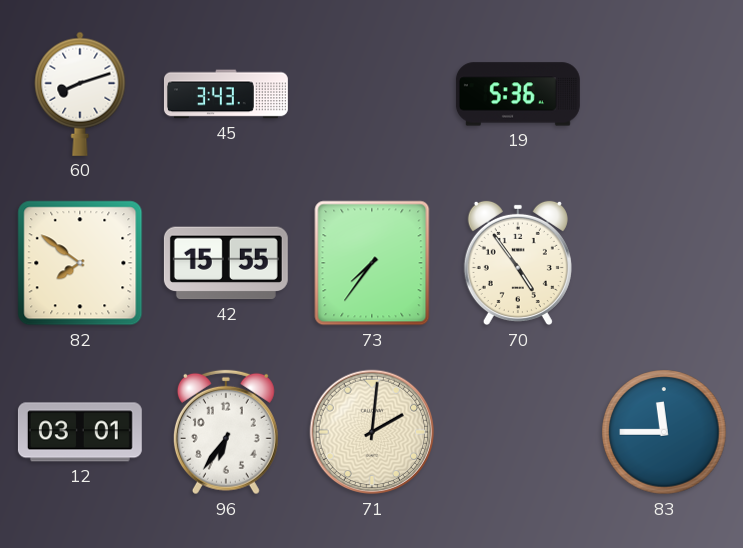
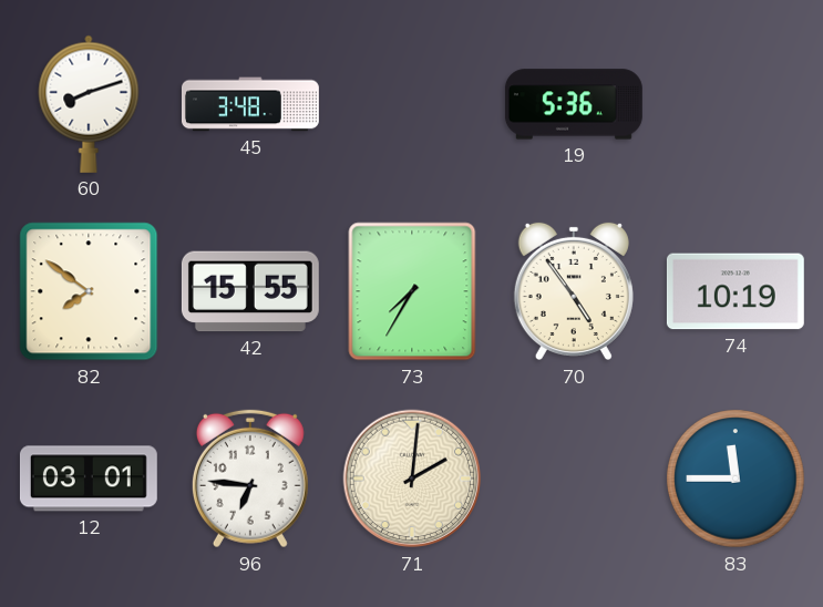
45: 3:43 -> 3:48
73: 7:36 -> 7:35
74: none -> 10:19
96: 6:36 -> 6:46
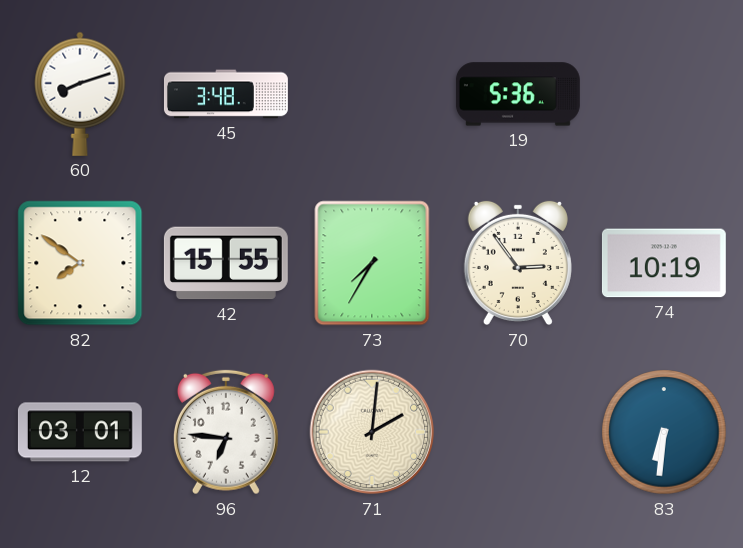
70: 4:54 -> 2:54
83: 11:45 -> 6:31
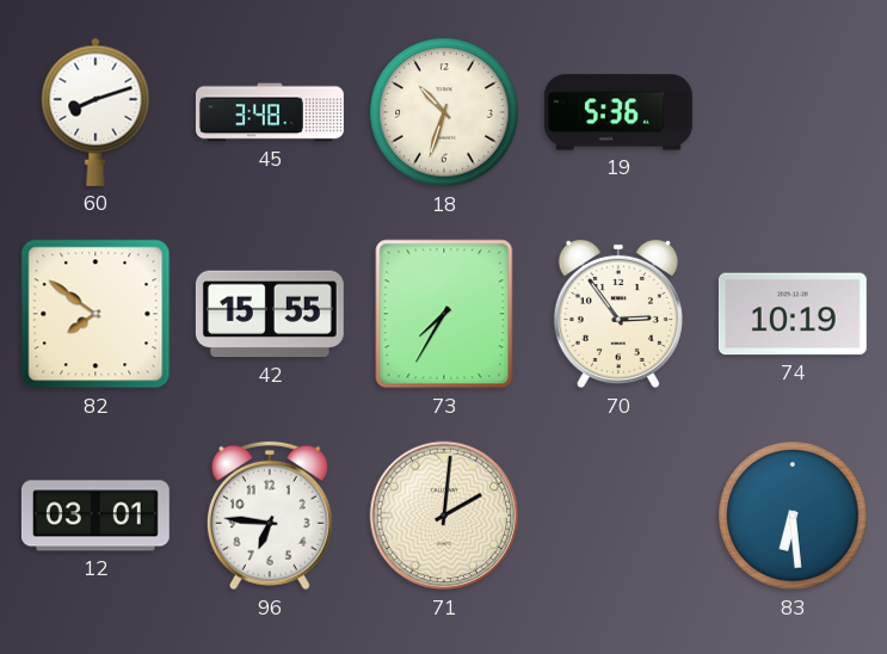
18: none -> 10:33
83: 6:31 -> 6:29
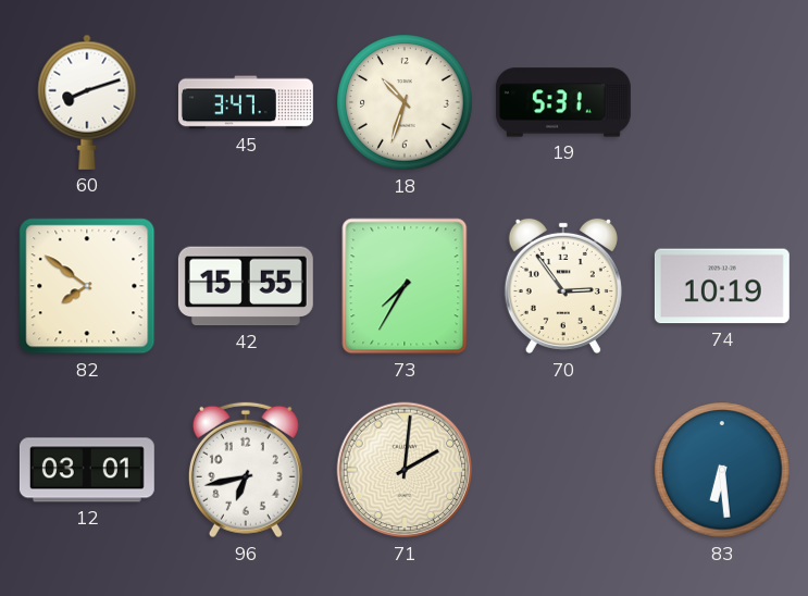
45: 3:48 -> 3:47
19: 5:36 -> 5:31
96: 6:46 -> 6:43
